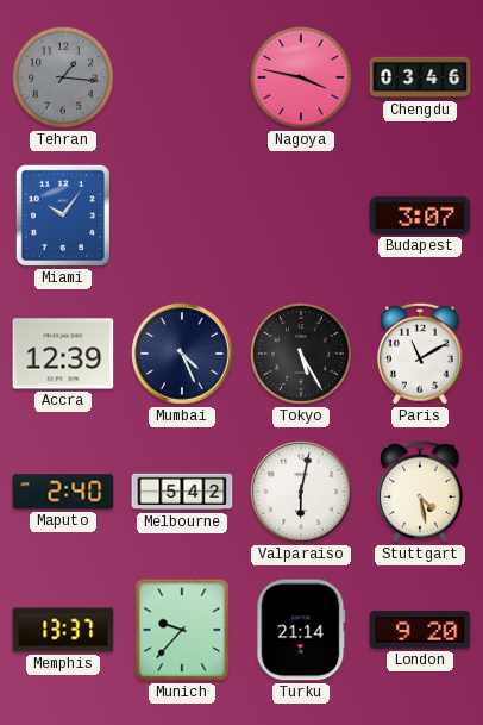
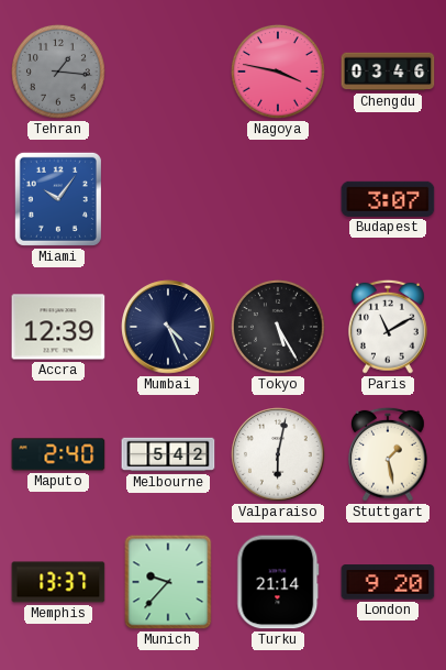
Stuttgart: 4:28 -> 1:28
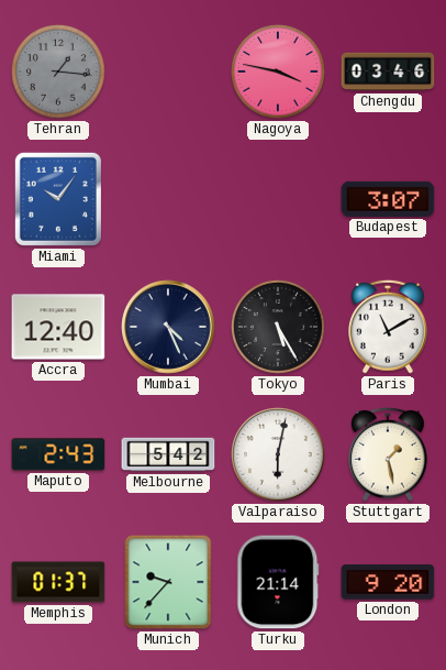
Accra: 12:39 -> 12:40
Maputo: 2:40 -> 2:43
Memphis: 13:37 -> 01:37
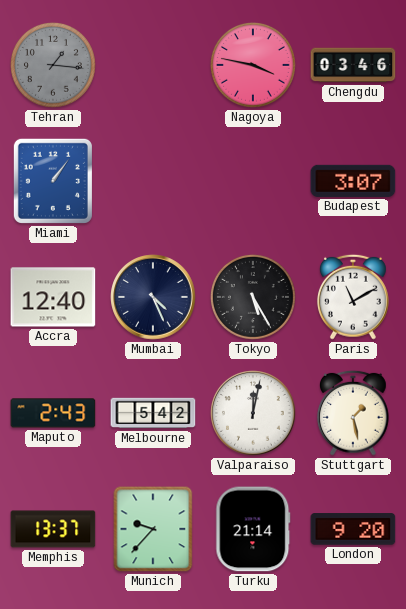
Miami: 10:06 -> 1:06
Valparaiso: 6:02 -> 12:02
Memphis: 01:37 -> 13:37
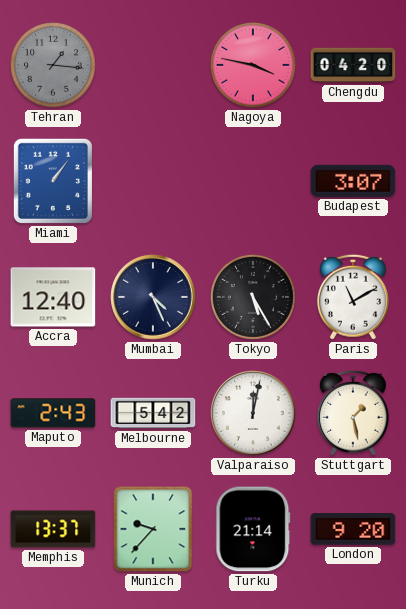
Chengdu: 03:46 -> 04:20
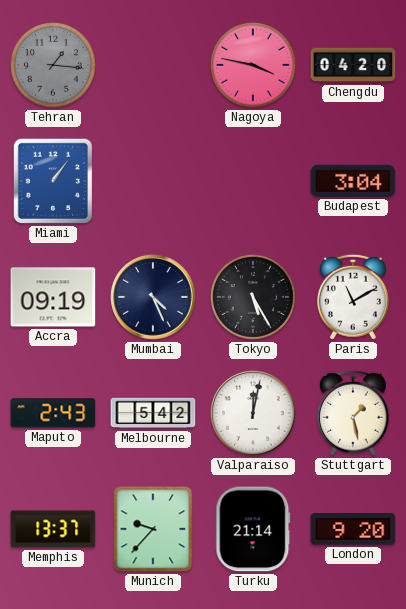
Budapest: 3:07 -> 3:04
Accra: 12:40 -> 09:19
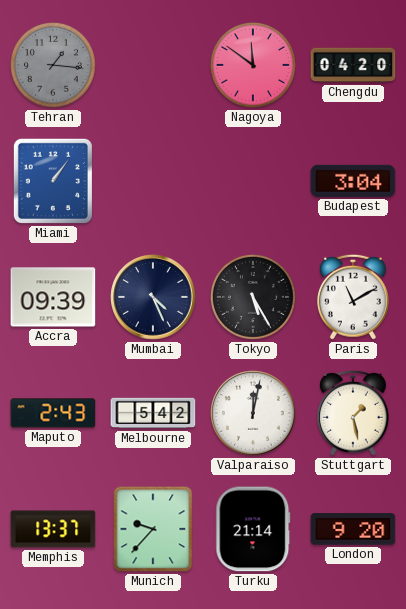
Nagoya: 3:47 -> 11:51
Accra: 09:19 -> 09:39
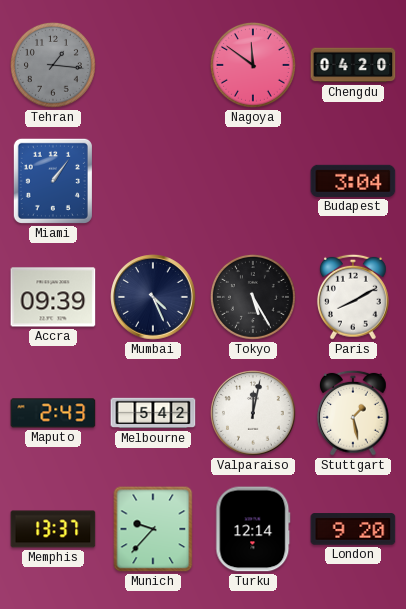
Paris: 11:10 -> 8:10
Turku: 21:14 -> 12:14
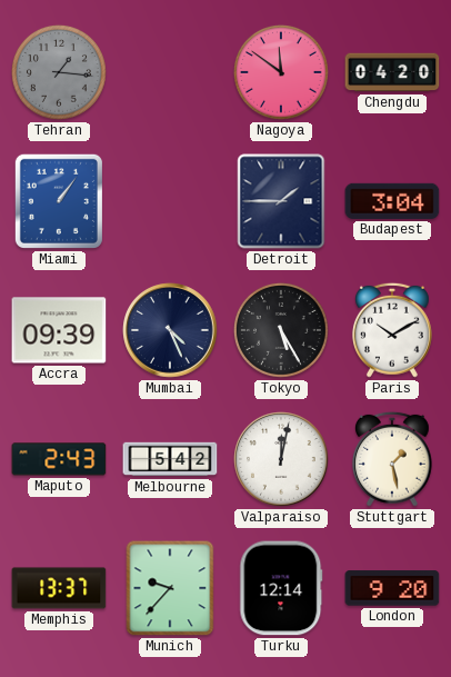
Detroit: none -> 1:45
Paris: 8:10 -> 10:10
